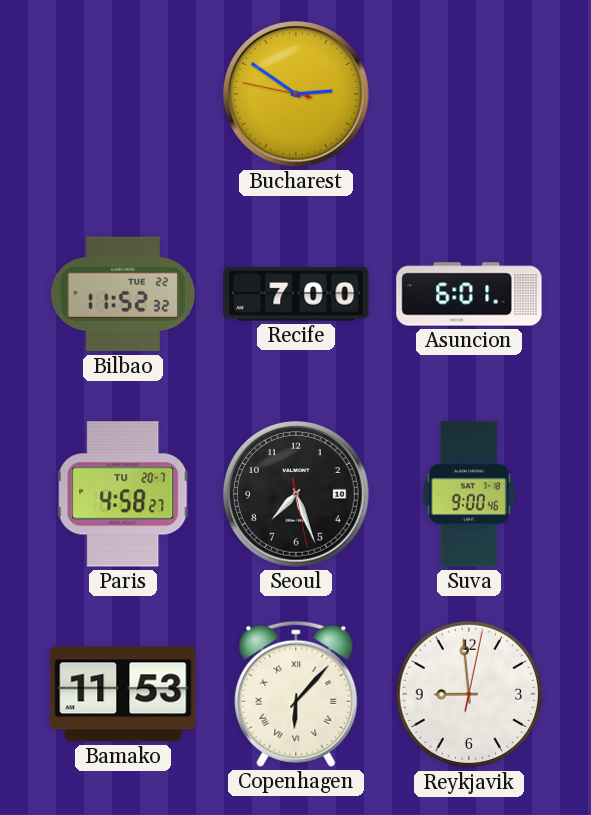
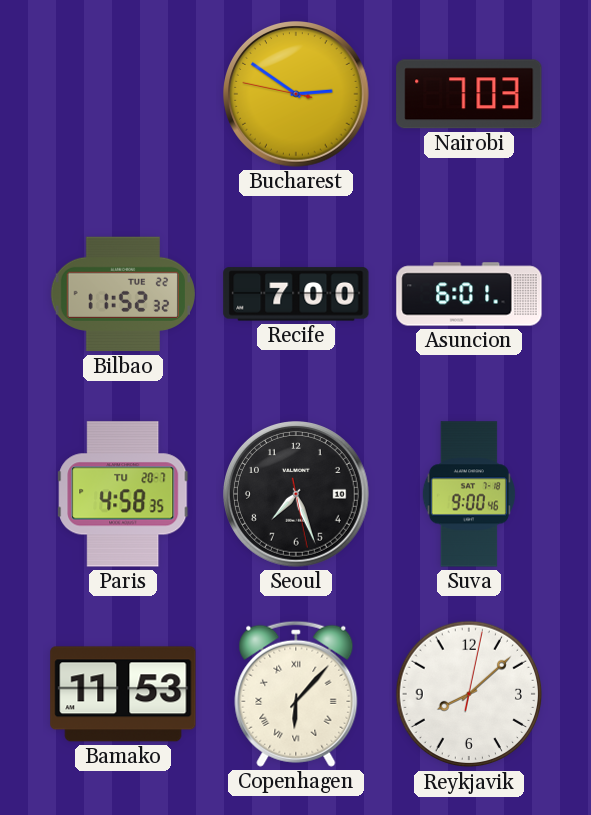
Nairobi: none -> 7:03
Paris: 4:58:27 -> 4:58:35
Reykjavik: 8:59 -> 8:08
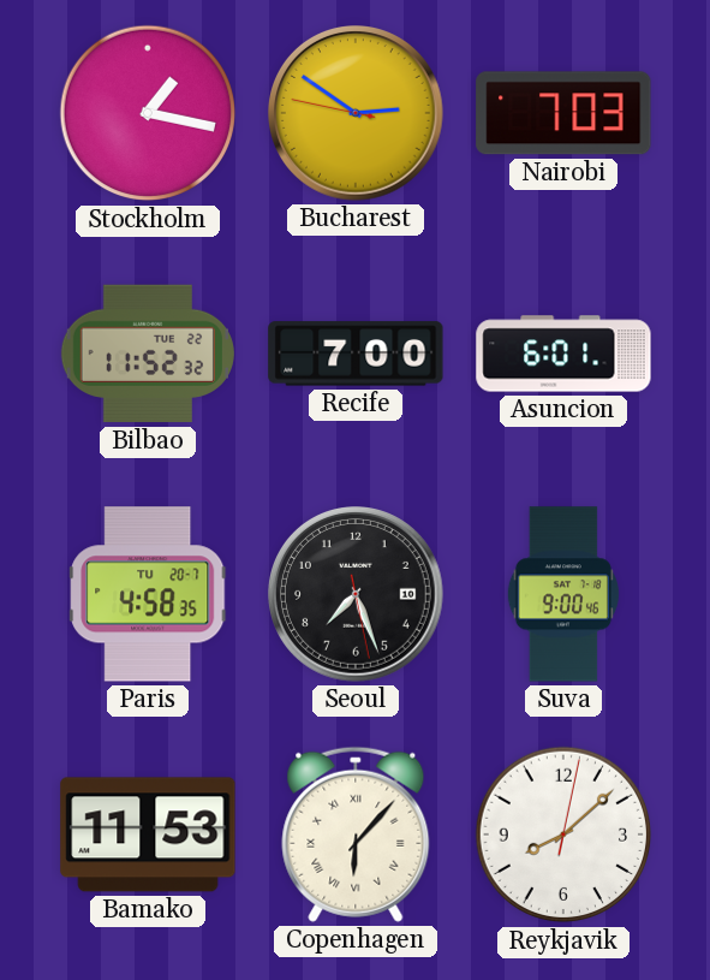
Stockholm: none -> 1:17
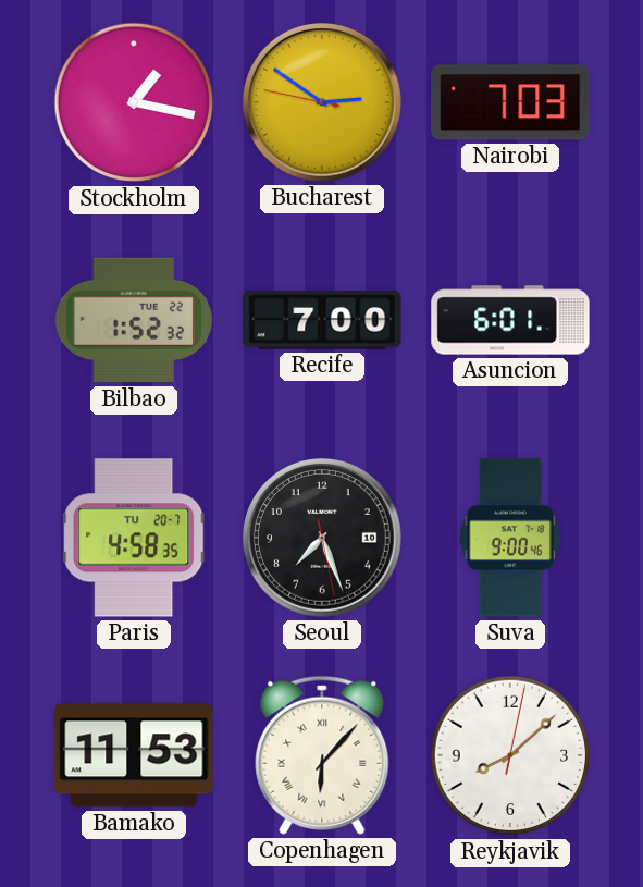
Bilbao: 11:52 -> 1:52
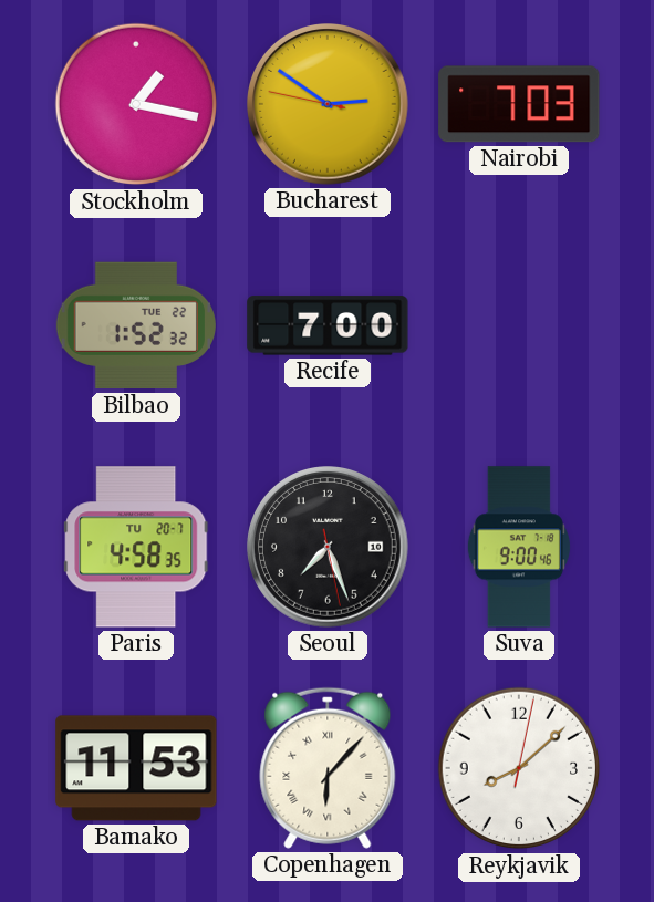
Asuncion: 6:01 -> none
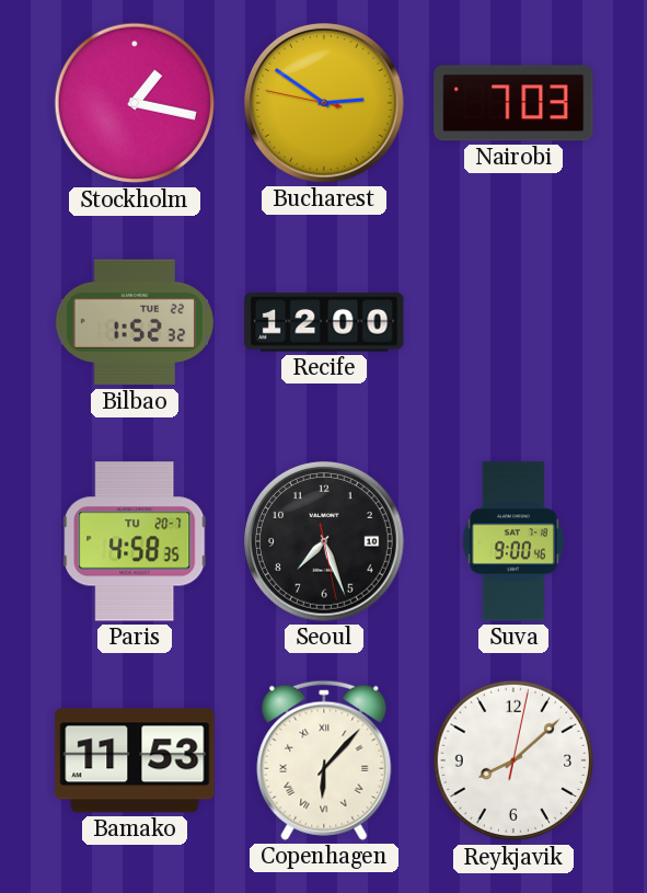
Recife: 7:00 -> 12:00
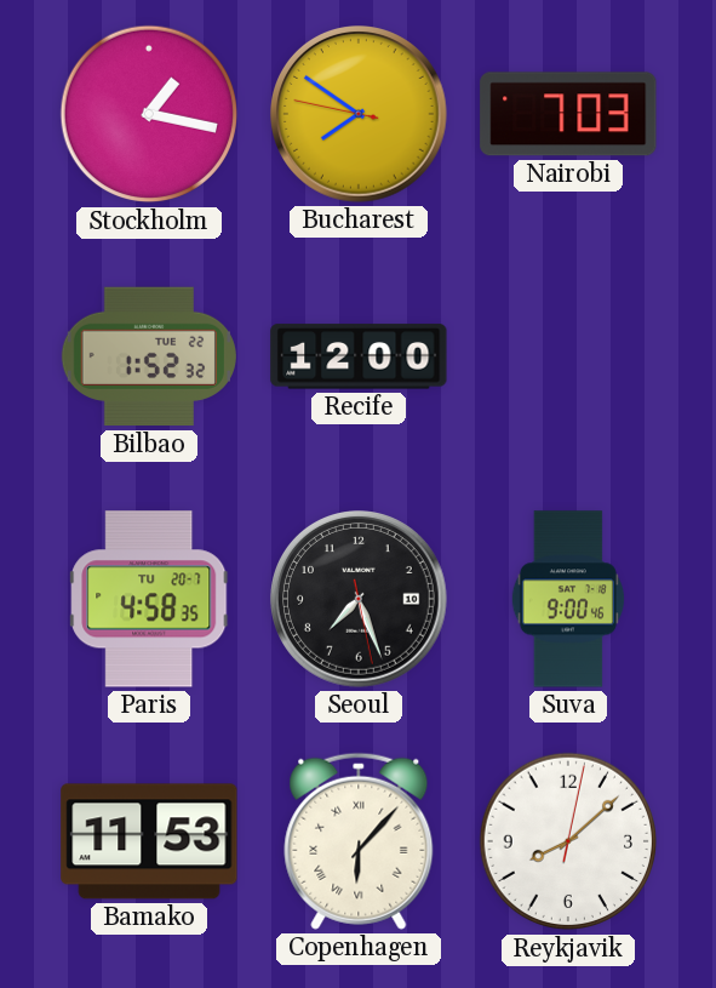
Bucharest: 2:50 -> 7:50
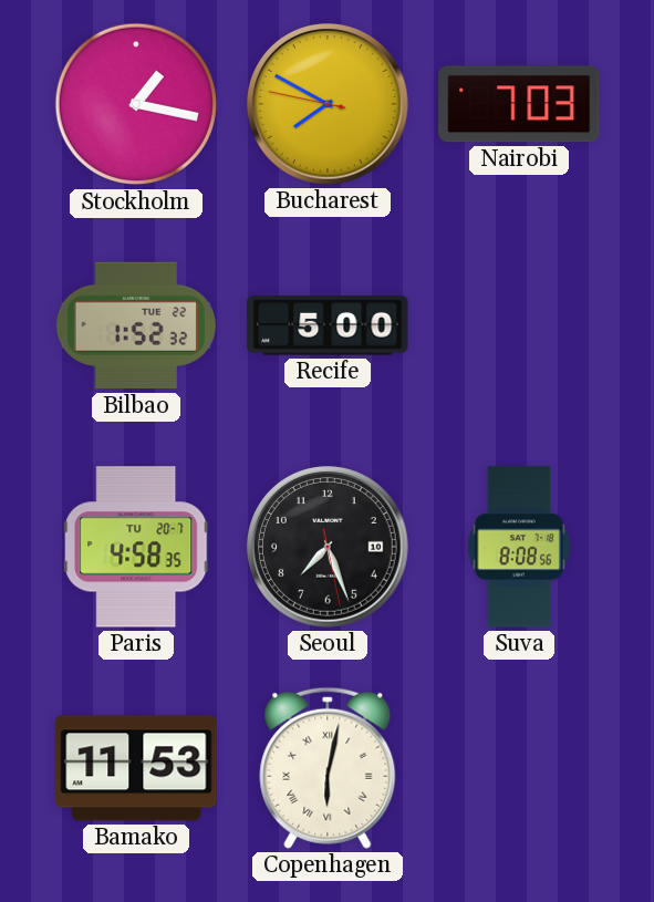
Bucharest: 7:50 -> 7:49
Recife: 12:00 -> 5:00
Suva: 9:00 -> 8:08
Copenhagen: 6:07 -> 6:02
Reykjavik: 8:08 -> none
